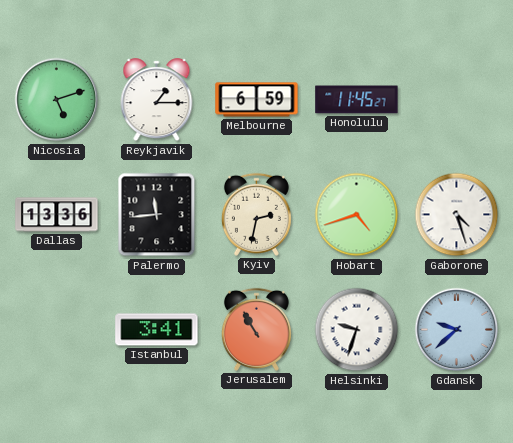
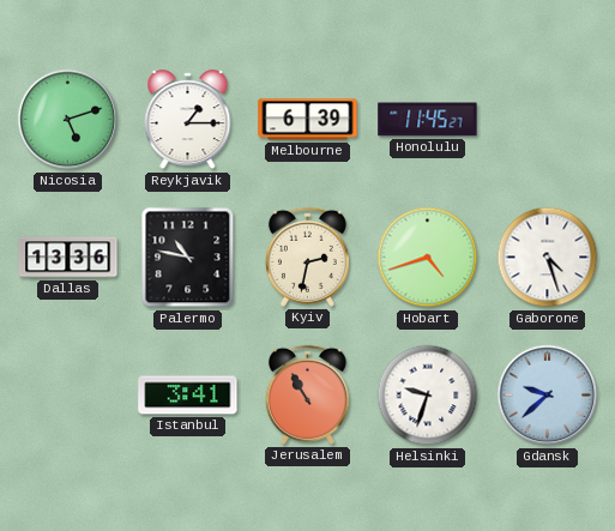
Melbourne: 6:59 -> 6:39
Palermo: 11:44 -> 10:47
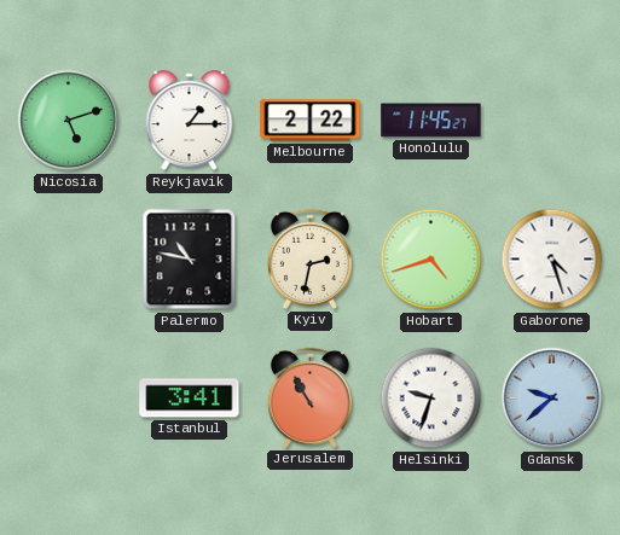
Melbourne: 6:39 -> 2:22
Dallas: 13:36 -> none
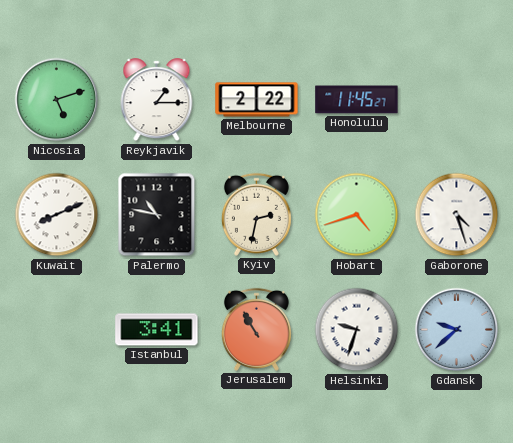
Kuwait: none -> 8:11
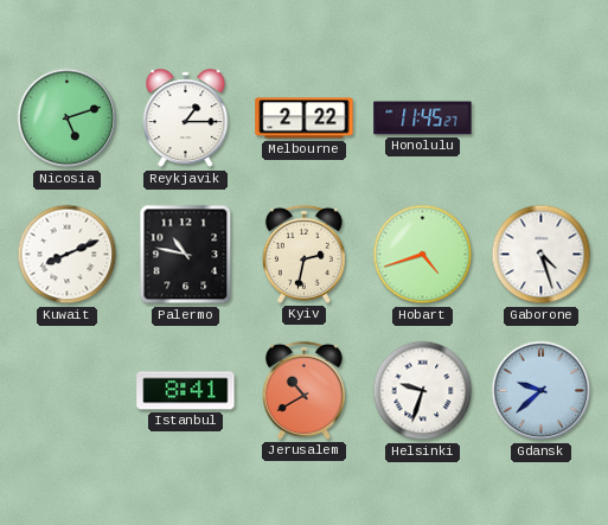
Istanbul: 3:41 -> 8:41
Jerusalem: 10:55 -> 10:40
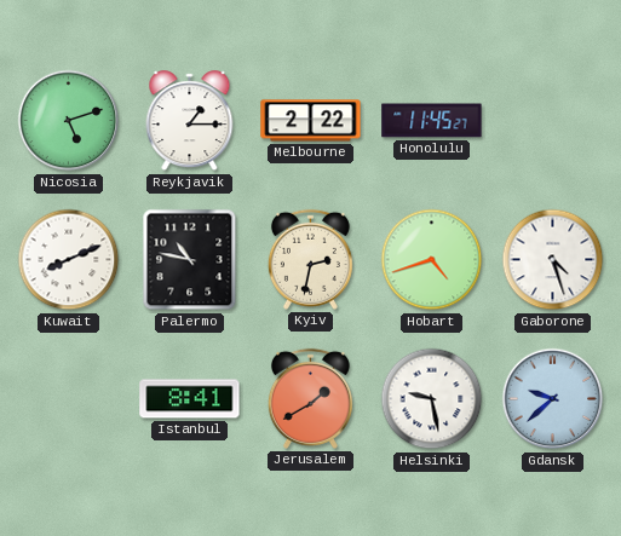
Jerusalem: 10:40 -> 1:40
Helsinki: 9:33 -> 9:28
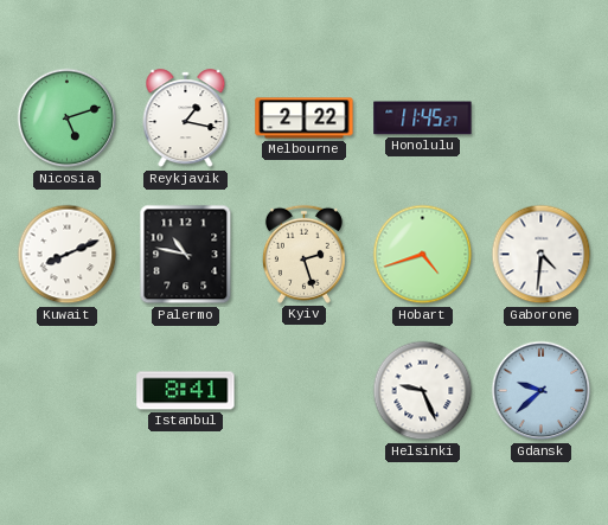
Reykjavik: 1:15 -> 1:17
Kyiv: 2:32 -> 2:27
Gaborone: 4:27 -> 4:31
Jerusalem: 1:40 -> none
Helsinki: 9:28 -> 9:26
